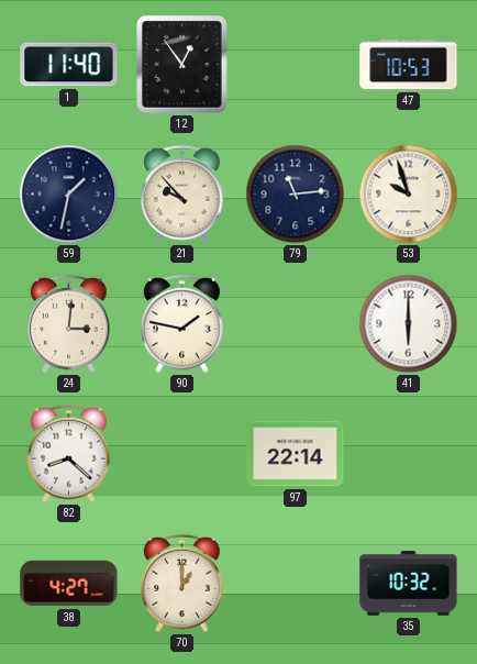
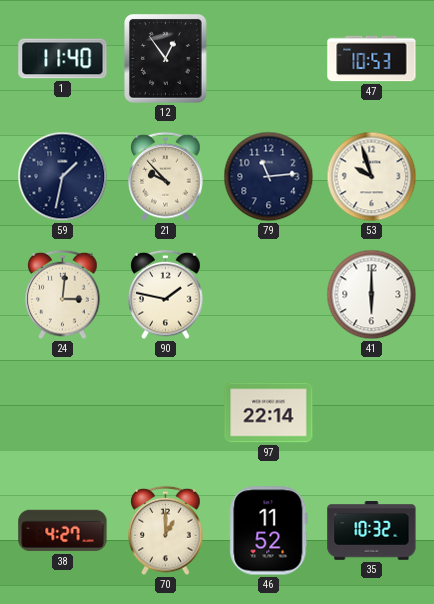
82: 8:22 -> none
46: none -> 11:52
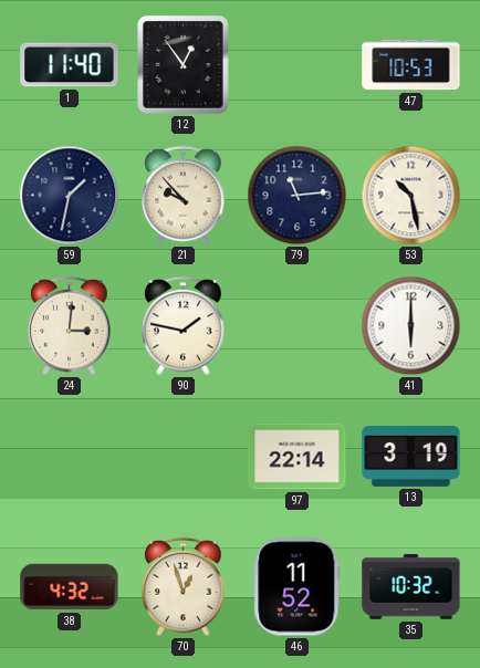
53: 9:57 -> 10:28
13: none -> 3:19
38: 4:27 -> 4:32
70: 1:00 -> 12:57
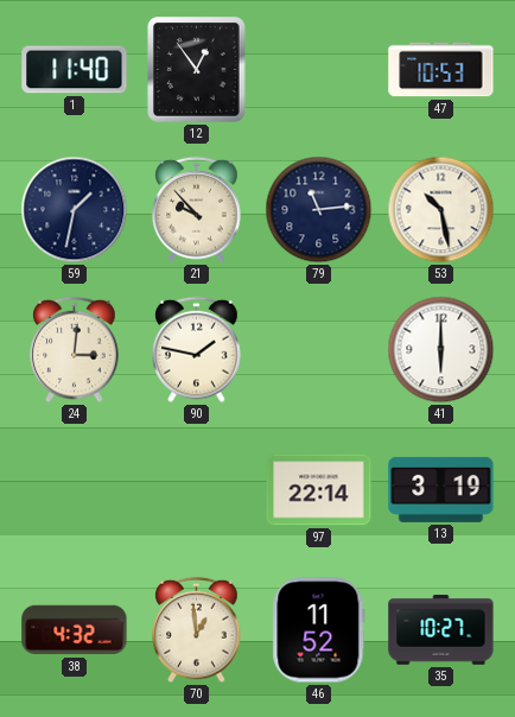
70: 12:57 -> 12:59
35: 10:32 -> 10:27
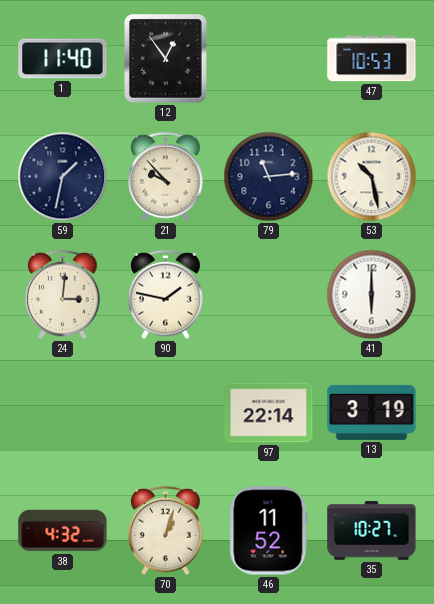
70: 12:59 -> 1:03
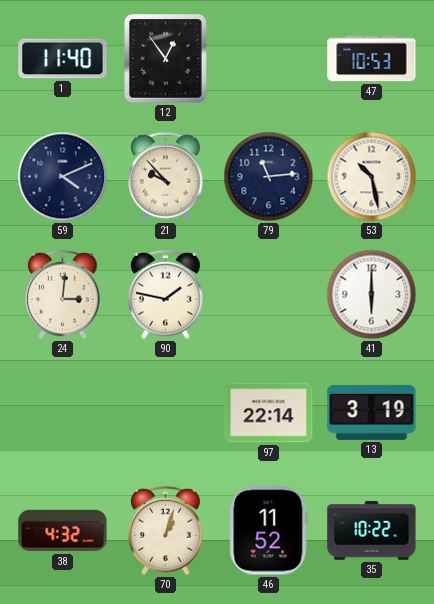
59: 1:32 -> 4:11
35: 10:27 -> 10:22
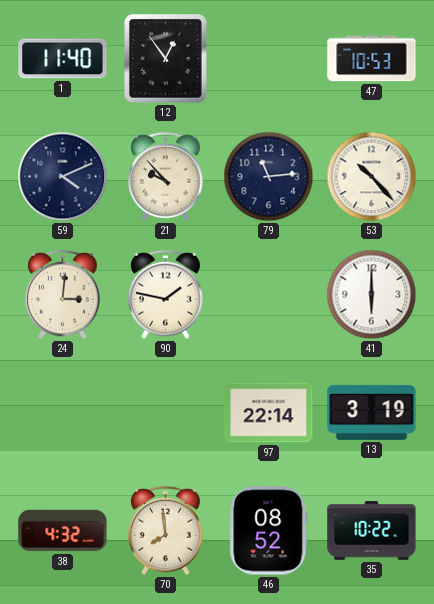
53: 10:28 -> 10:23
70: 1:03 -> 7:59
46: 11:52 -> 08:52
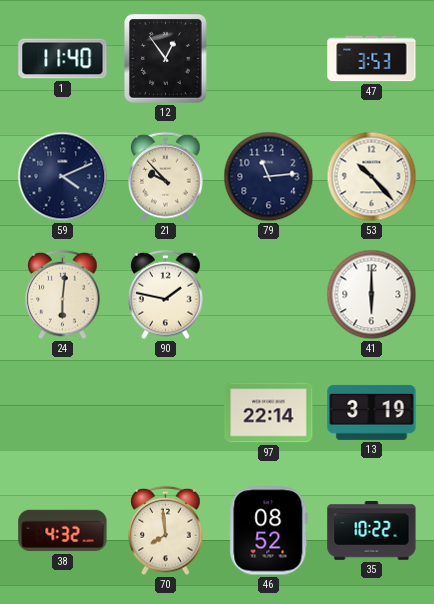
47: 10:53 -> 3:53
24: 3:01 -> 6:01
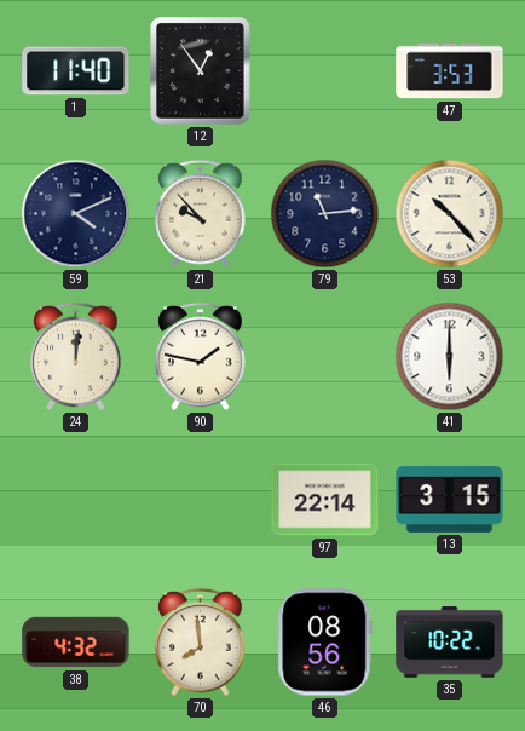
24: 6:01 -> 12:01
13: 3:19 -> 3:15
46: 08:52 -> 08:56
